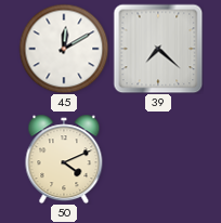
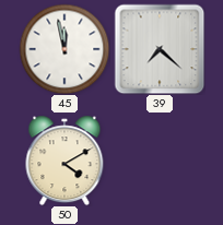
45: 12:10 -> 11:58
50: 4:11 -> 4:10
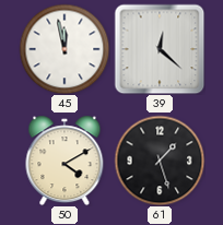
39: 7:22 -> 12:22
61: none -> 1:27
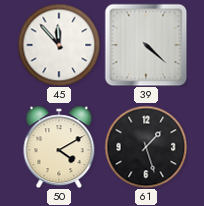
45: 11:58 -> 11:53
39: 12:22 -> 4:22
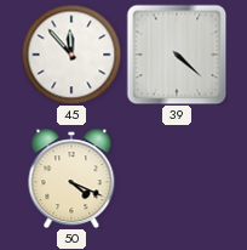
50: 4:10 -> 4:19
61: 1:27 -> none
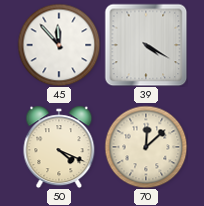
39: 4:22 -> 4:20
70: none -> 12:08
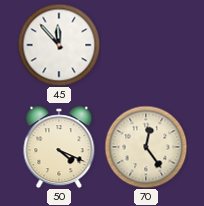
39: 4:20 -> none
70: 12:08 -> 12:24
